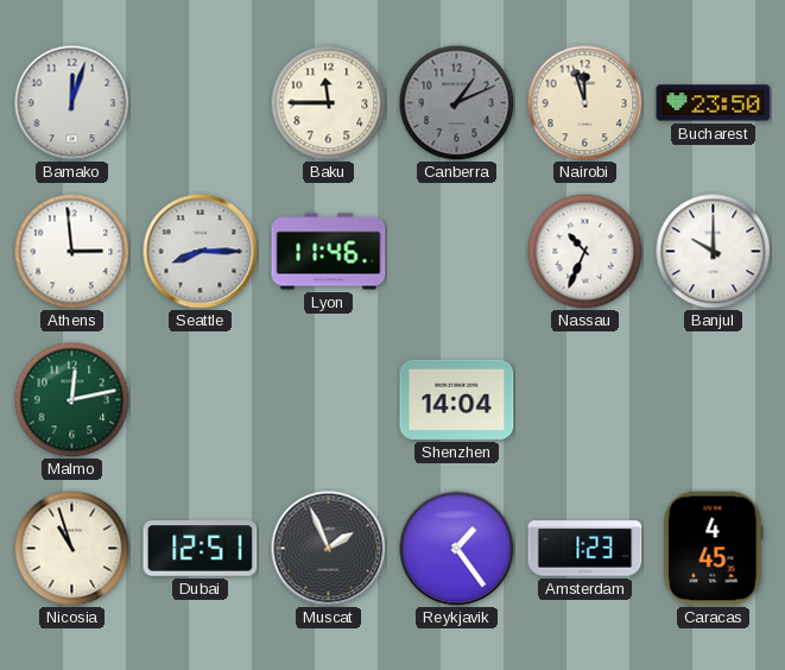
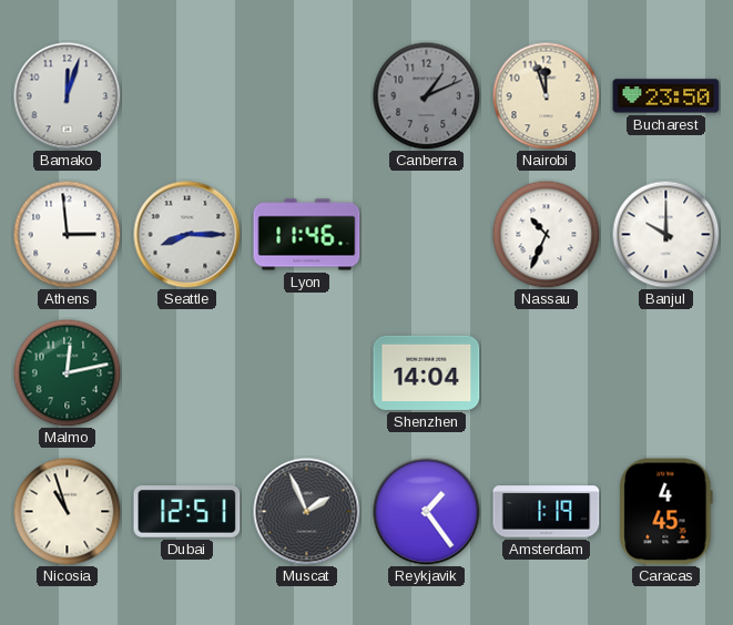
Baku: 11:45 -> none
Amsterdam: 1:23 -> 1:19
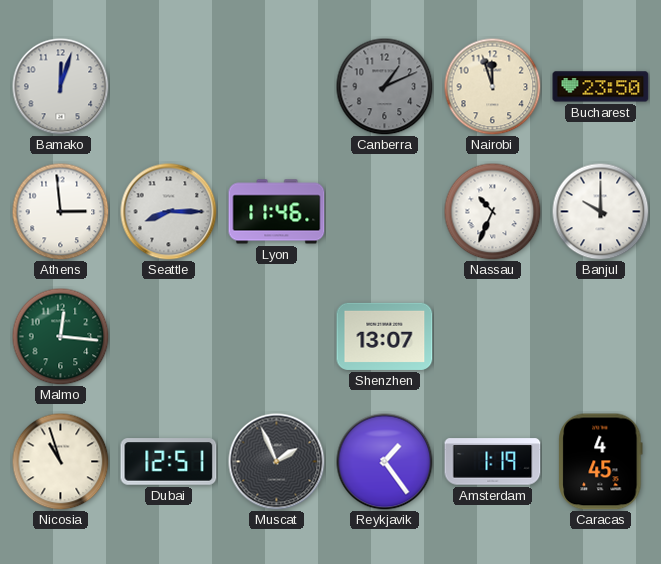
Malmo: 12:13 -> 12:16
Shenzhen: 14:04 -> 13:07
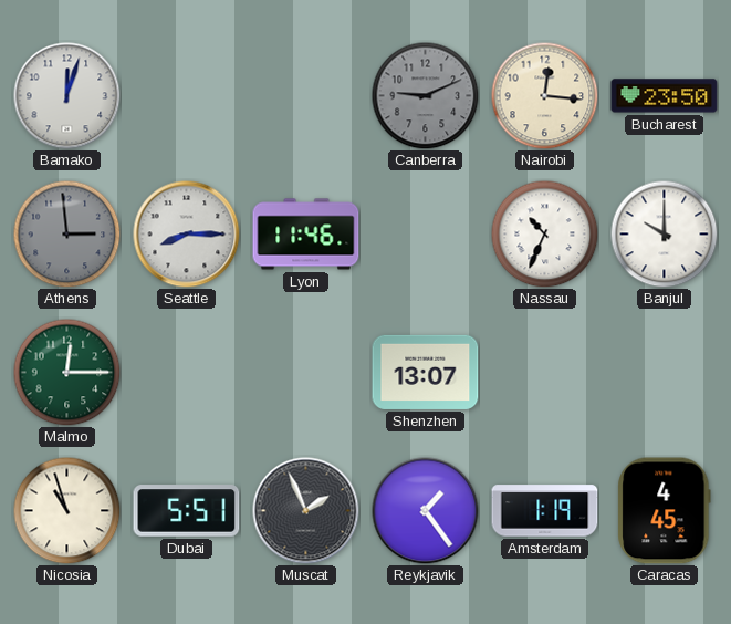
Canberra: 1:11 -> 9:11
Nairobi: 11:57 -> 12:16
Athens dial: white -> grey
Malmo: 12:16 -> 12:15
Dubai: 12:51 -> 5:51
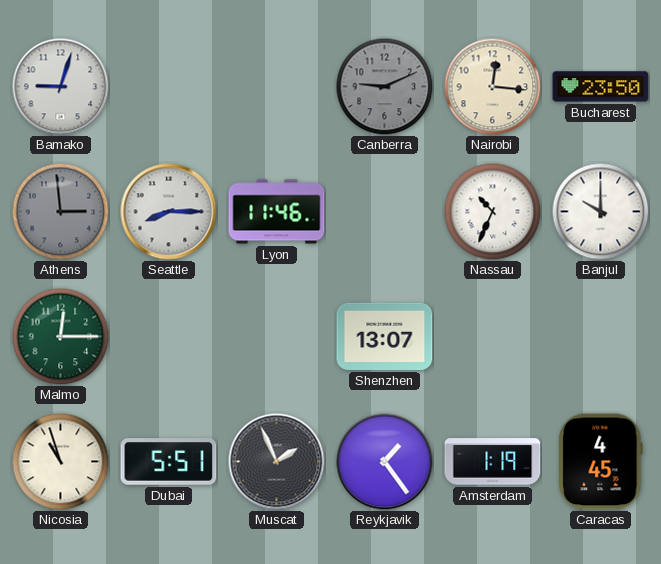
Bamako: 12:03 -> 9:03
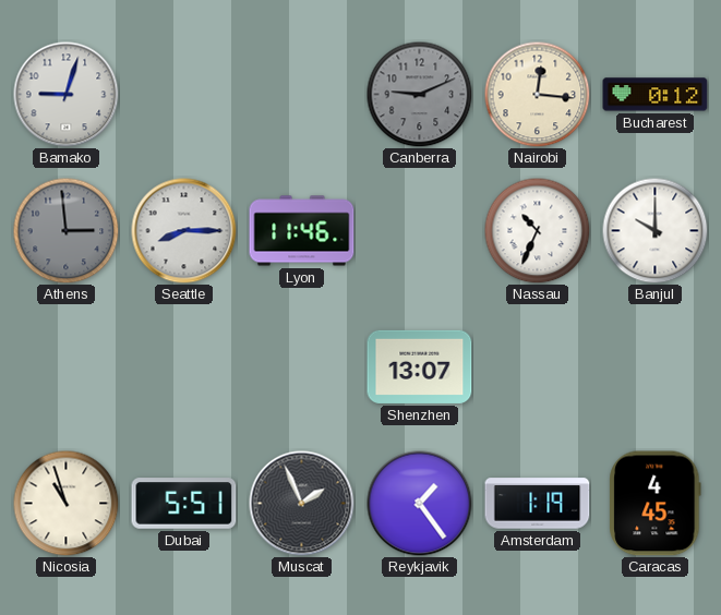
Bucharest: 23:50 -> 0:12
Malmo: 12:15 -> none
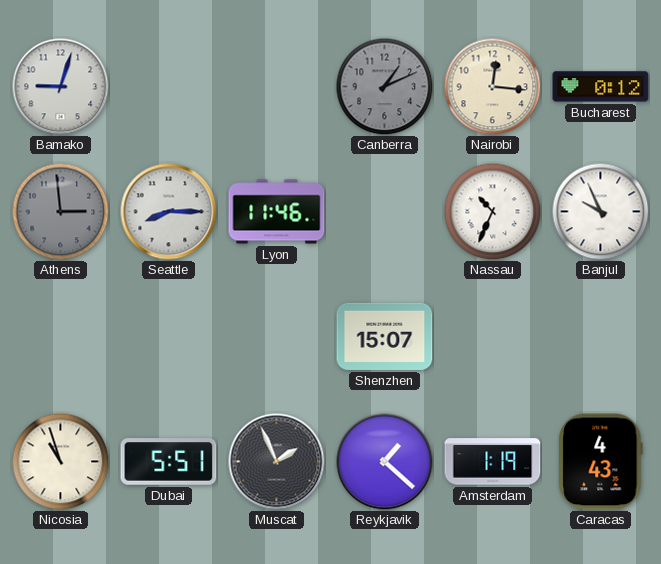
Canberra: 9:11 -> 1:11
Banjul: 10:00 -> 9:56
Shenzhen: 13:07 -> 15:07
Reykjavik: 1:24 -> 1:22
Caracas: 4:45 -> 4:43
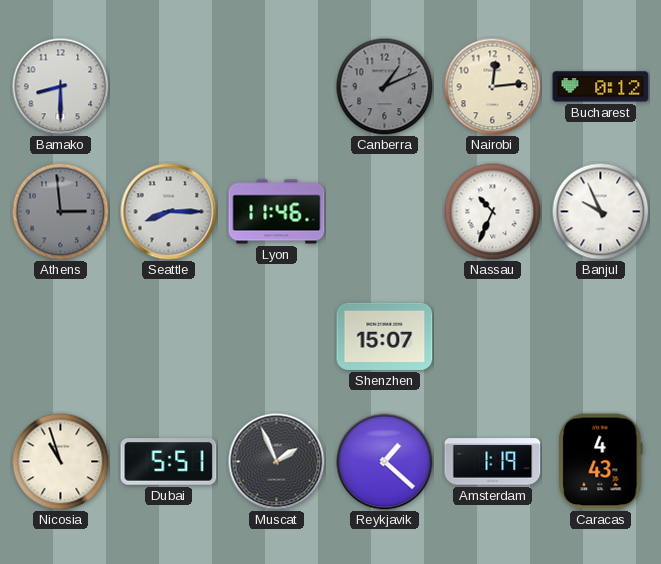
Bamako: 9:03 -> 8:30
Nairobi: 12:16 -> 12:14
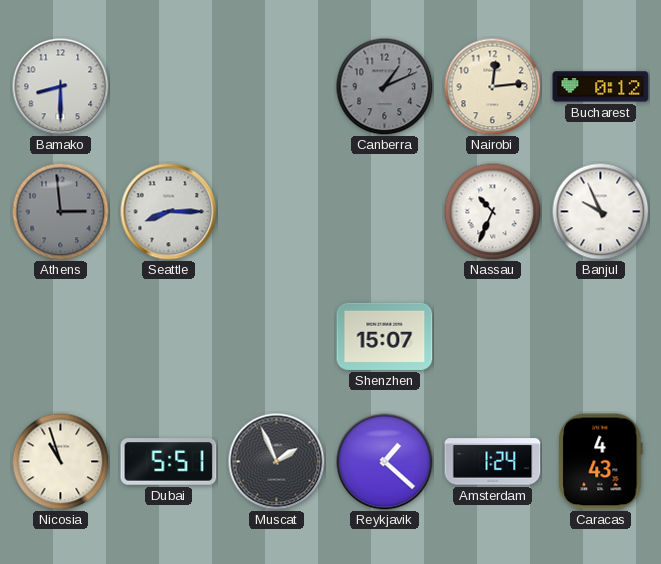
Lyon: 11:46 -> none
Amsterdam: 1:19 -> 1:24
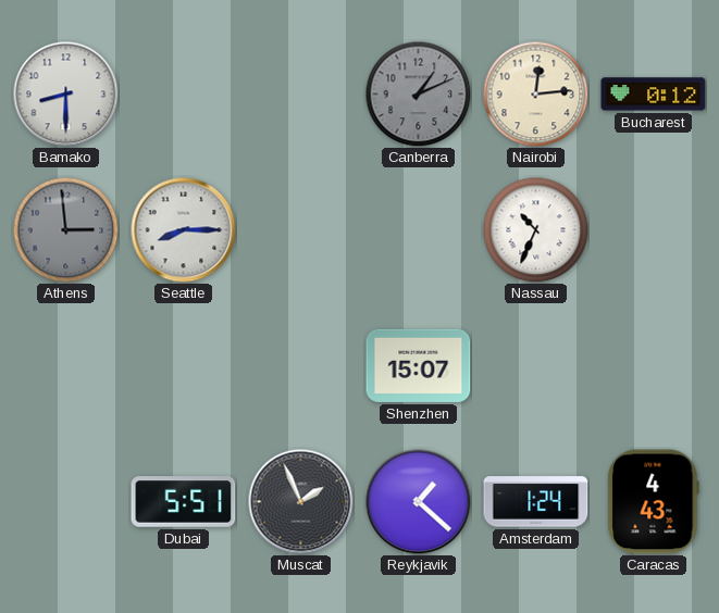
Banjul: 9:56 -> none
Nicosia: 10:57 -> none
